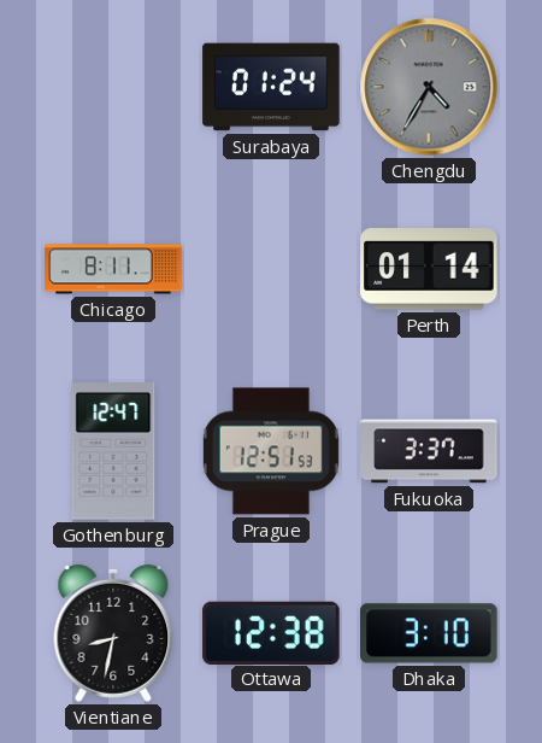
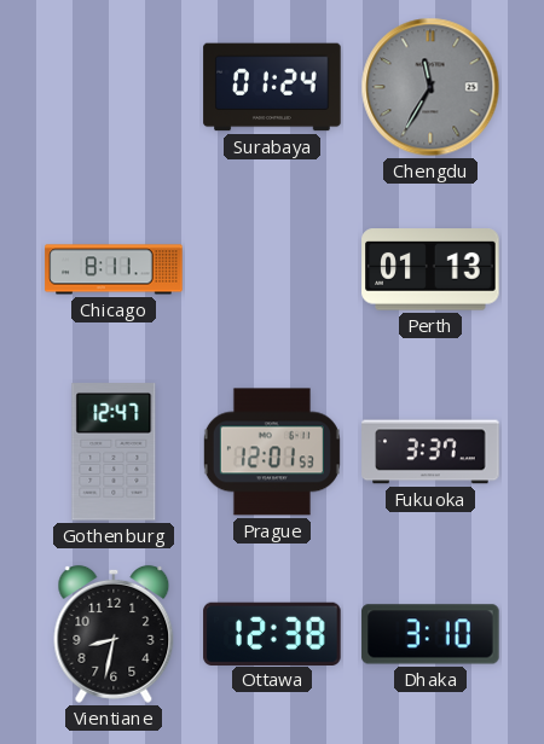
Chengdu: 4:35 -> 11:35
Perth: 01:14 -> 01:13
Prague: 12:51 -> 12:01
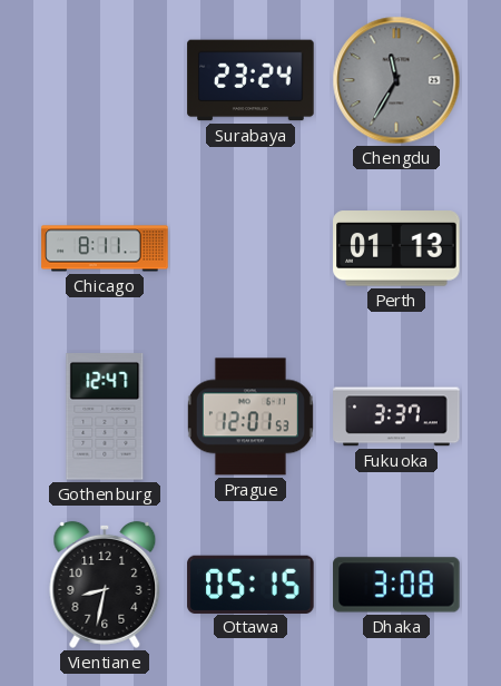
Surabaya: 01:24 -> 23:24
Ottawa: 12:38 -> 05:15
Dhaka: 3:10 -> 3:08
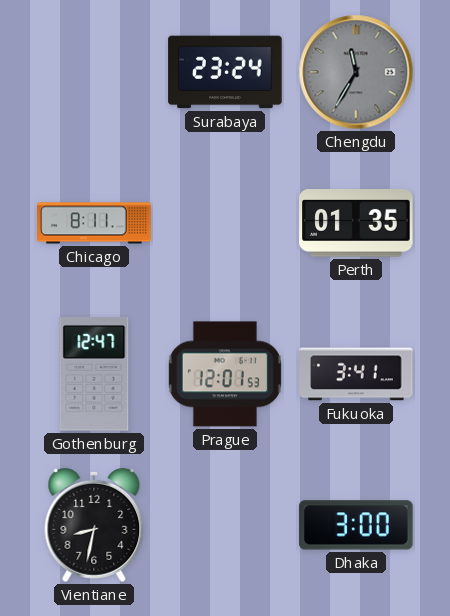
Perth: 01:13 -> 01:35
Fukuoka: 3:37 -> 3:41
Ottawa: 05:15 -> none
Dhaka: 3:08 -> 3:00
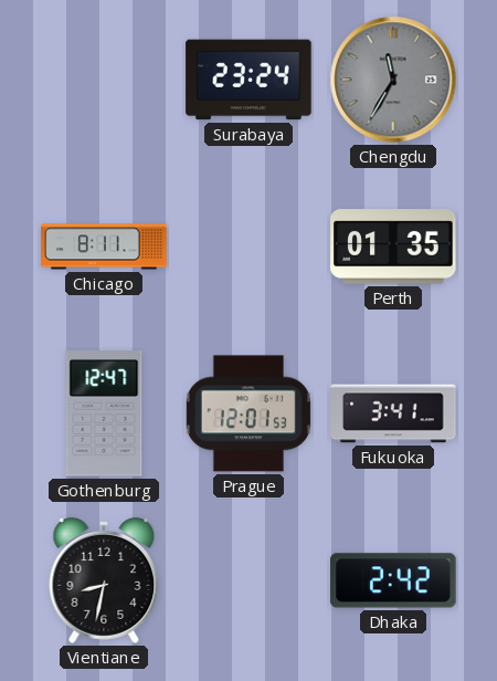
Dhaka: 3:00 -> 2:42
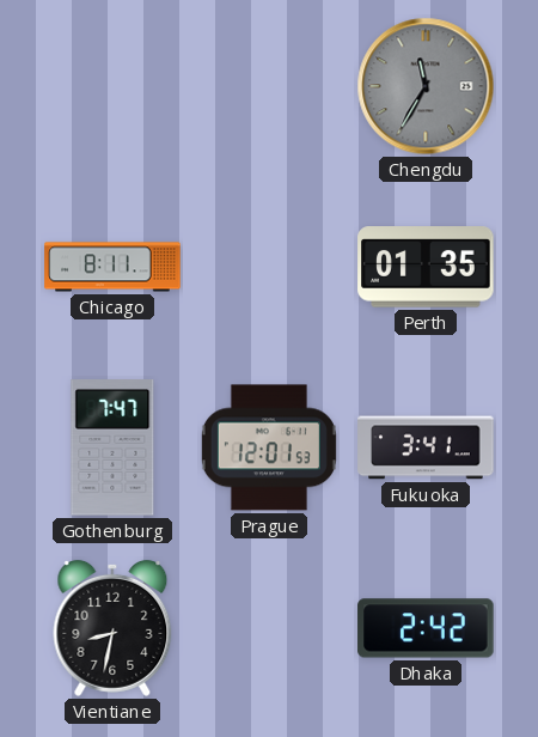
Surabaya: 23:24 -> none
Gothenburg: 12:47 -> 7:47
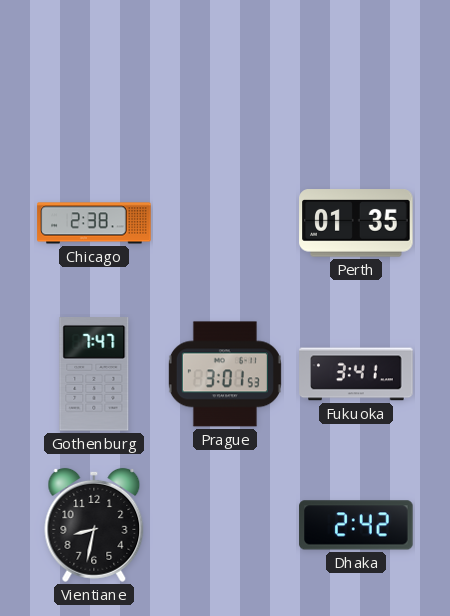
Chengdu: 11:35 -> none
Chicago: 8:11 -> 2:38
Prague: 12:01 -> 3:01
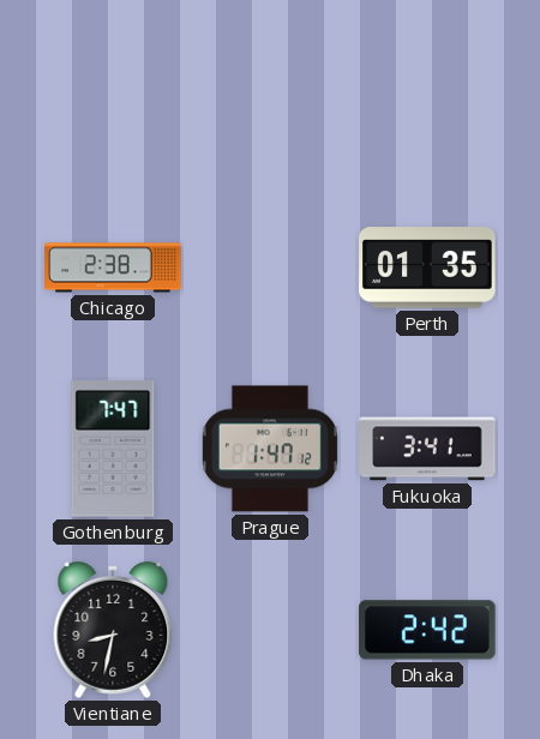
Prague: 3:01 -> 1:47
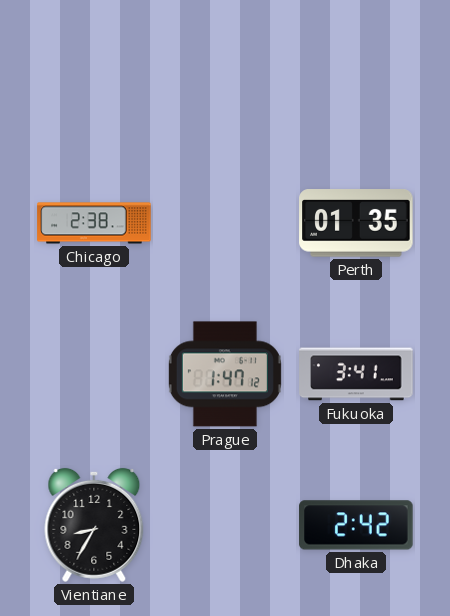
Gothenburg: 7:47 -> none
Vientiane: 8:32 -> 8:35
